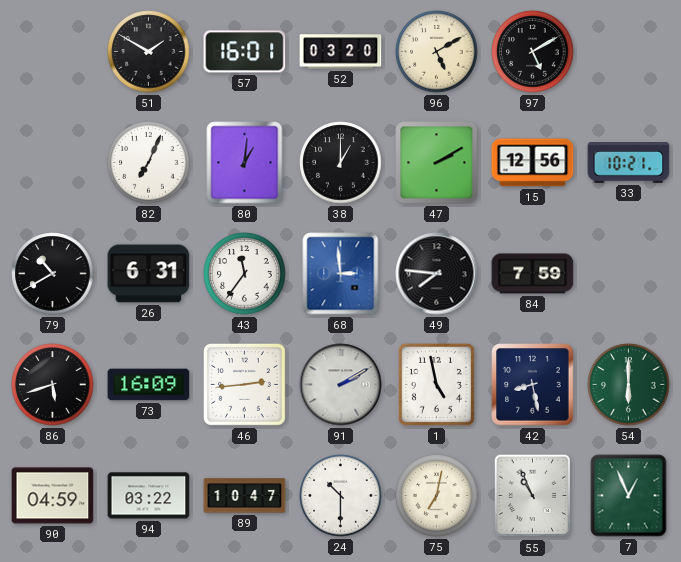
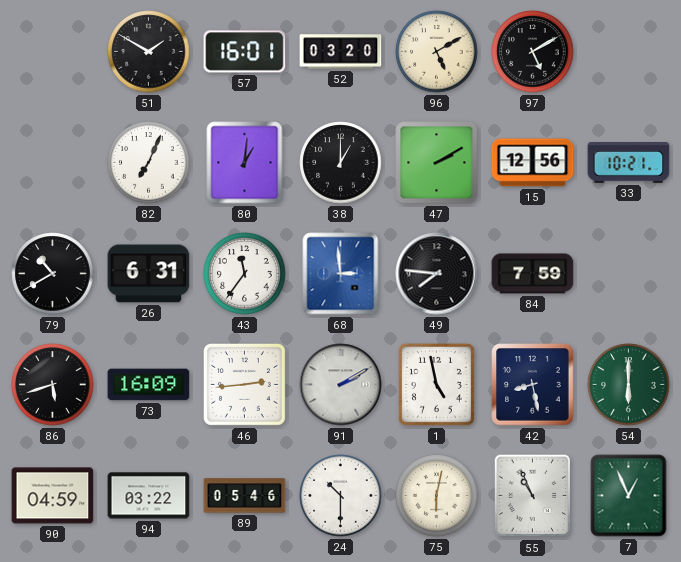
89: 10:47 -> 05:46
75: 7:02 -> 6:02
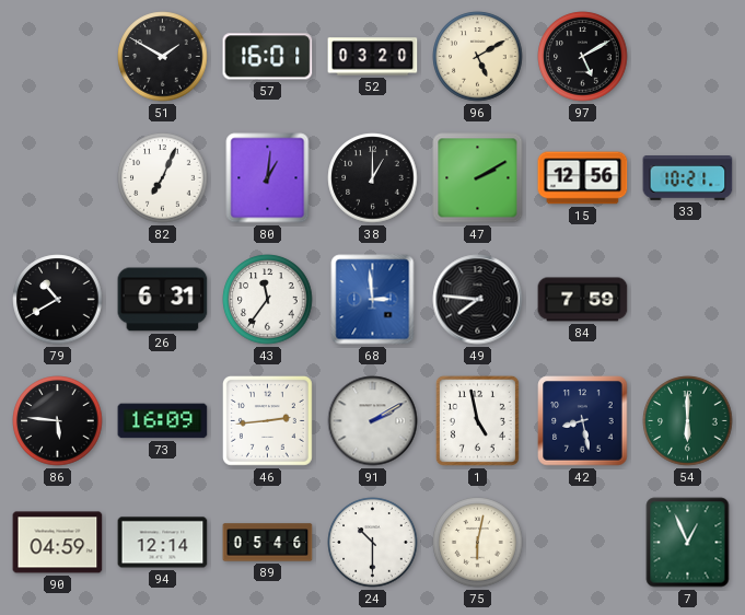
86: 5:42 -> 5:46
94: 03:22 -> 12:14
55: 10:56 -> none
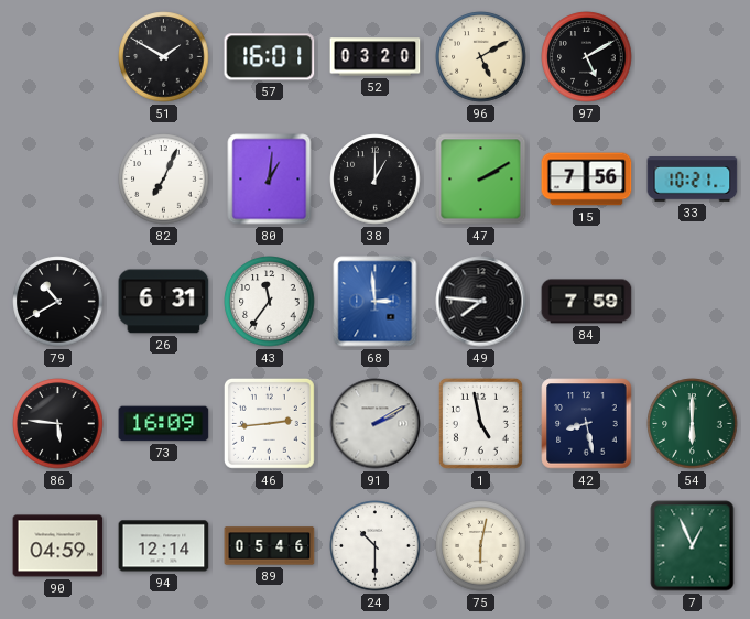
15: 12:56 -> 7:56
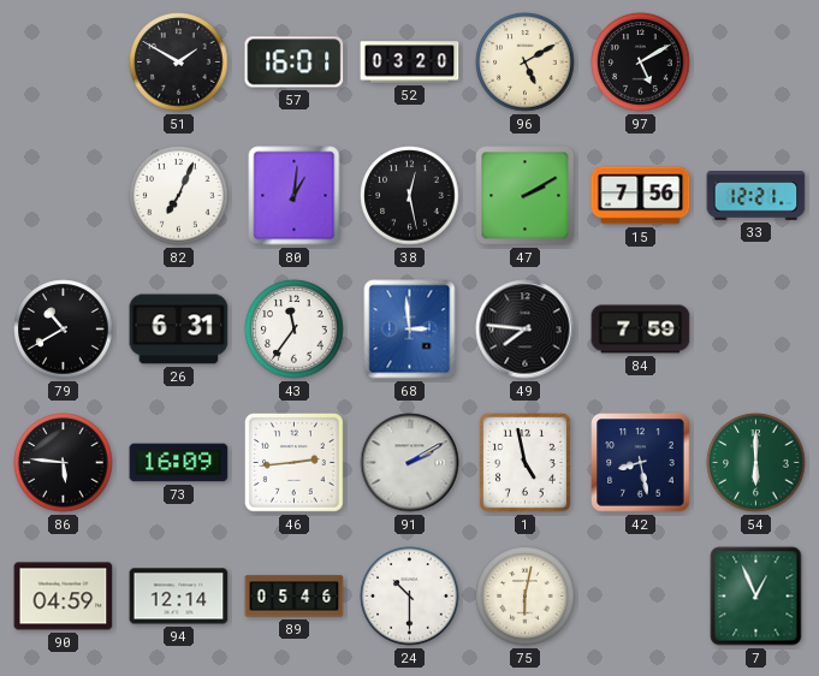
38: 1:00 -> 12:28
33: 10:21 -> 12:21
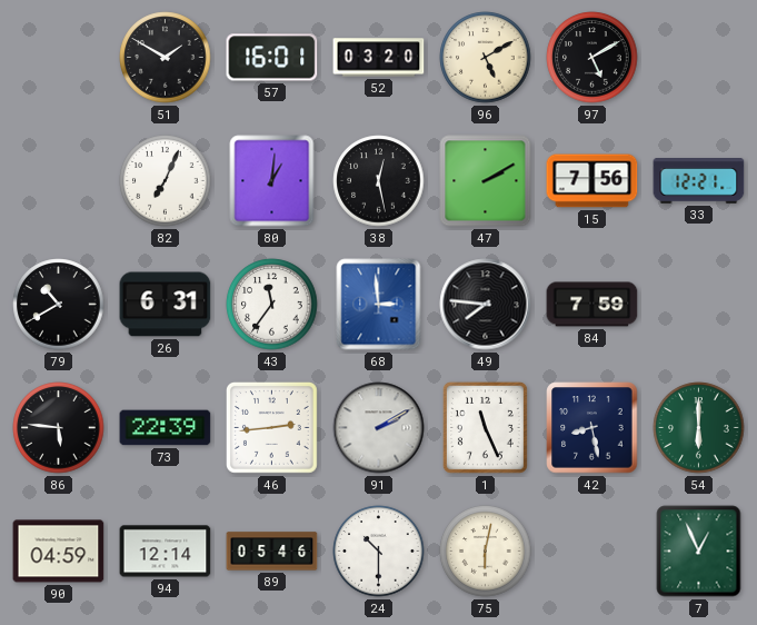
73: 16:09 -> 22:39
1: 4:58 -> 11:26
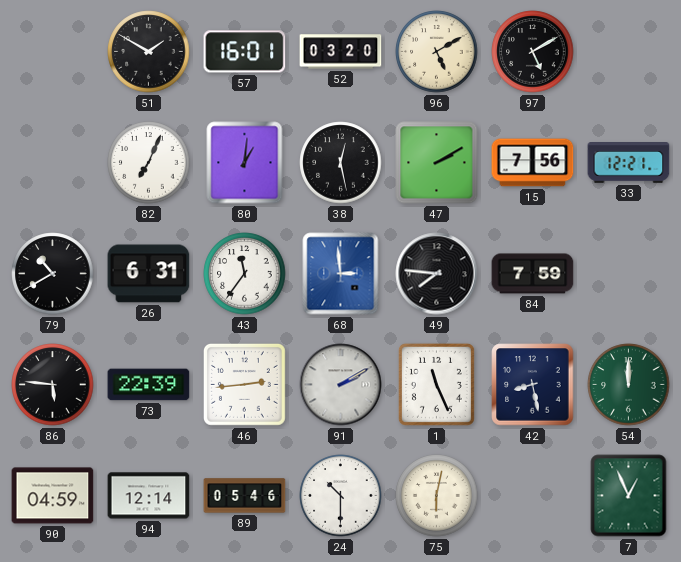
54: 6:00 -> 12:00
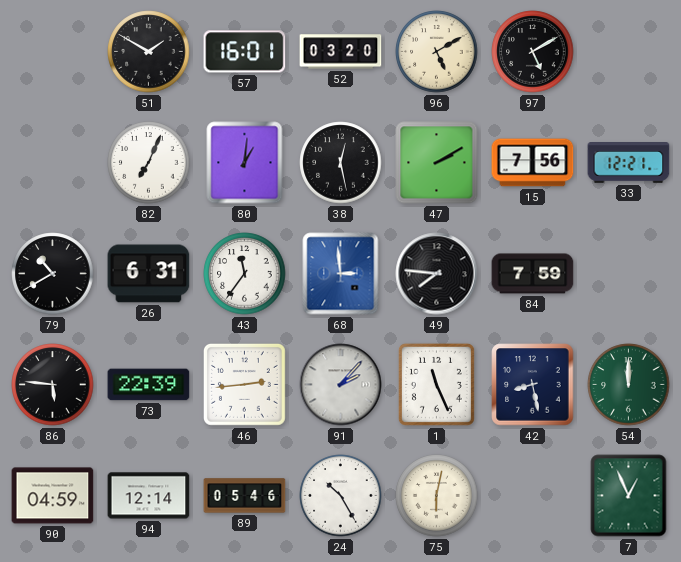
91: 2:10 -> 2:07
24: 10:30 -> 10:25
